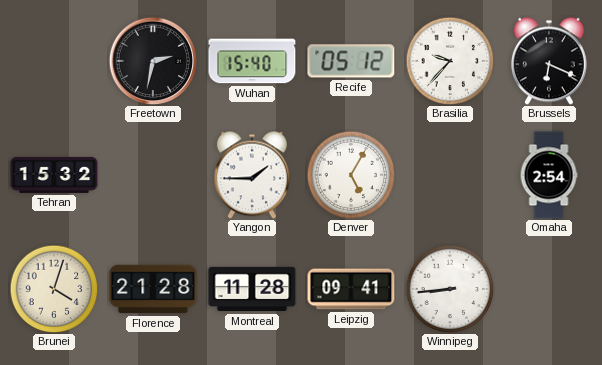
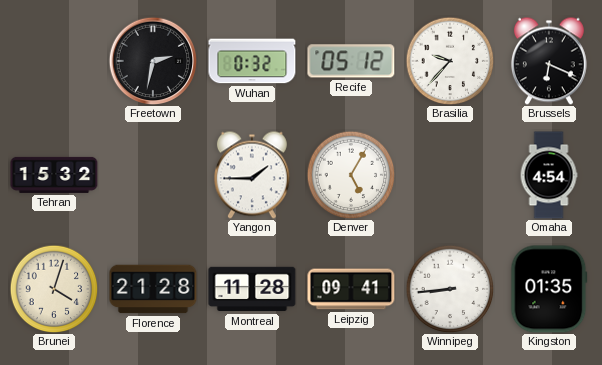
Wuhan: 15:40 -> 0:32
Omaha: 2:54 -> 4:54
Kingston: none -> 01:35
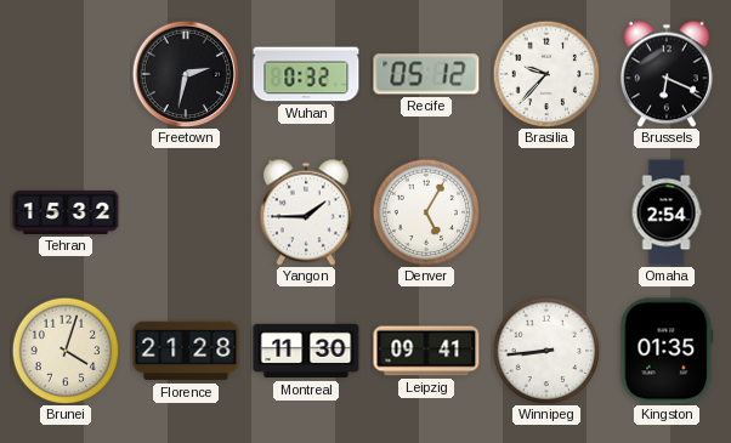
Omaha: 4:54 -> 2:54
Montreal: 11:28 -> 11:30
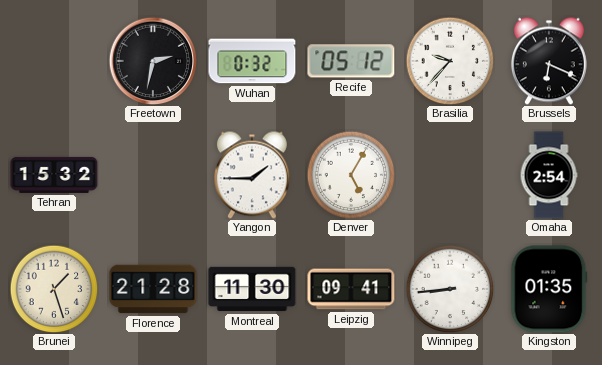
Brunei: 4:03 -> 1:27
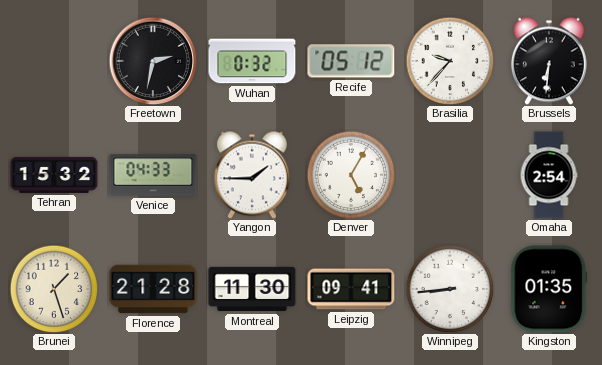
Brussels: 6:19 -> 6:31
Venice: none -> 04:33
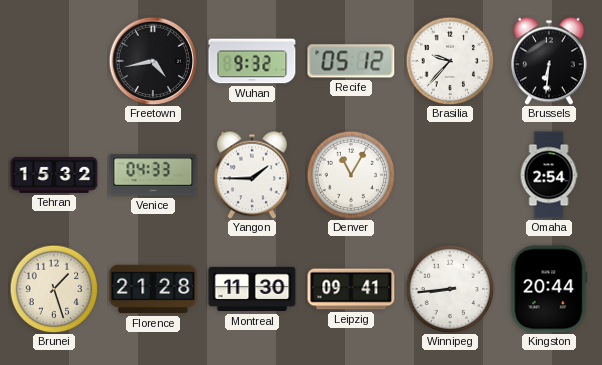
Freetown: 2:32 -> 4:43
Wuhan: 0:32 -> 9:32
Denver: 5:05 -> 11:05
Kingston: 01:35 -> 20:44
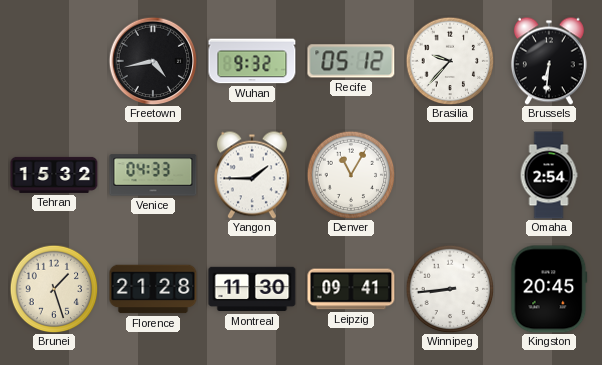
Kingston: 20:44 -> 20:45
